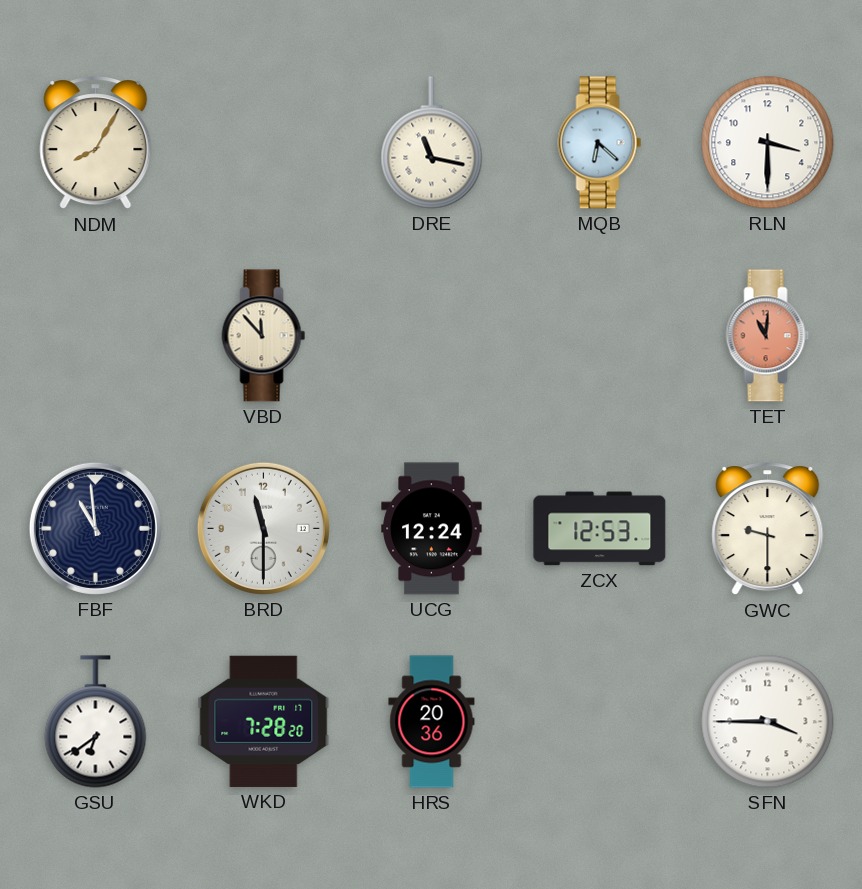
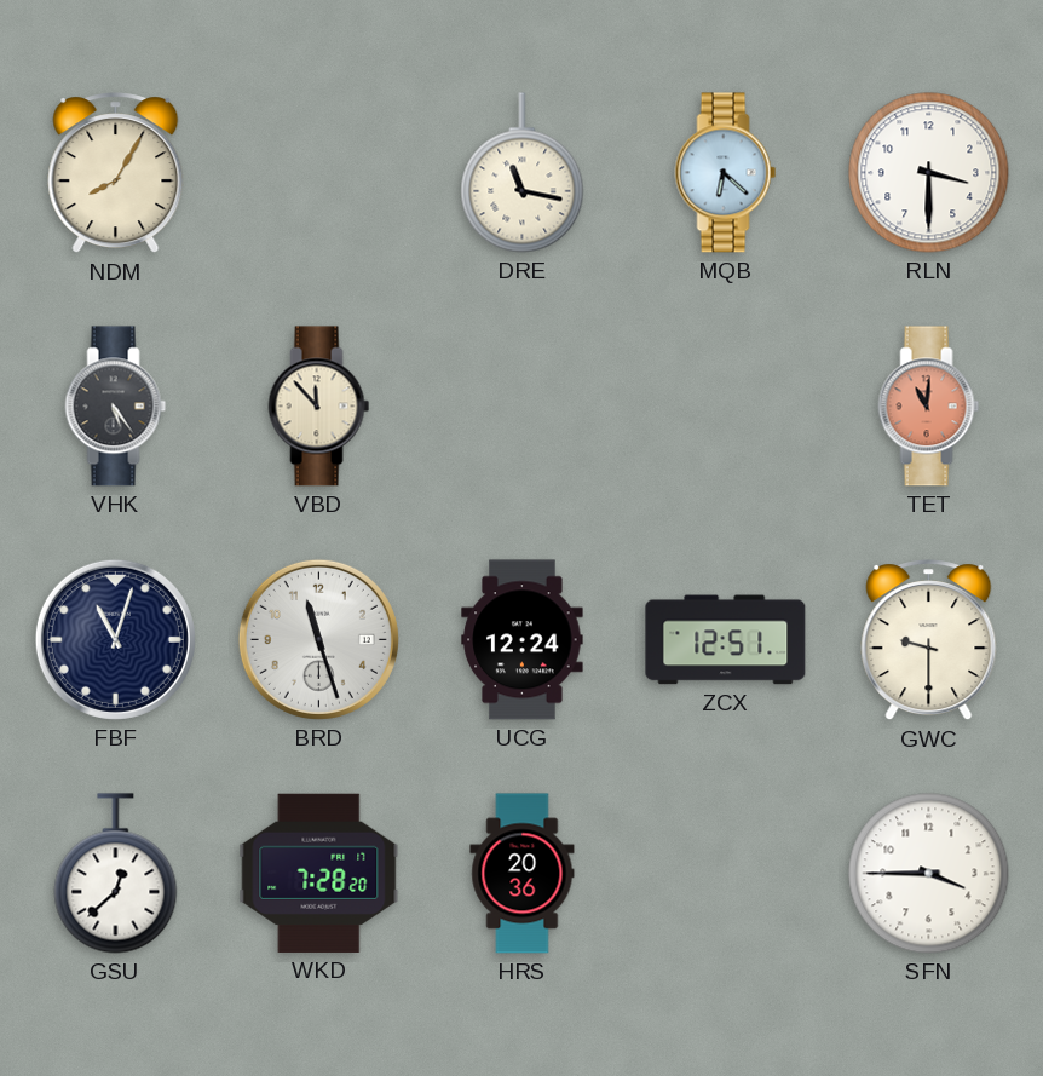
VHK: none -> 5:24
FBF: 10:59 -> 11:03
BRD: 11:30 -> 11:27
ZCX: 12:53 -> 12:51
GSU: 6:39 -> 12:38
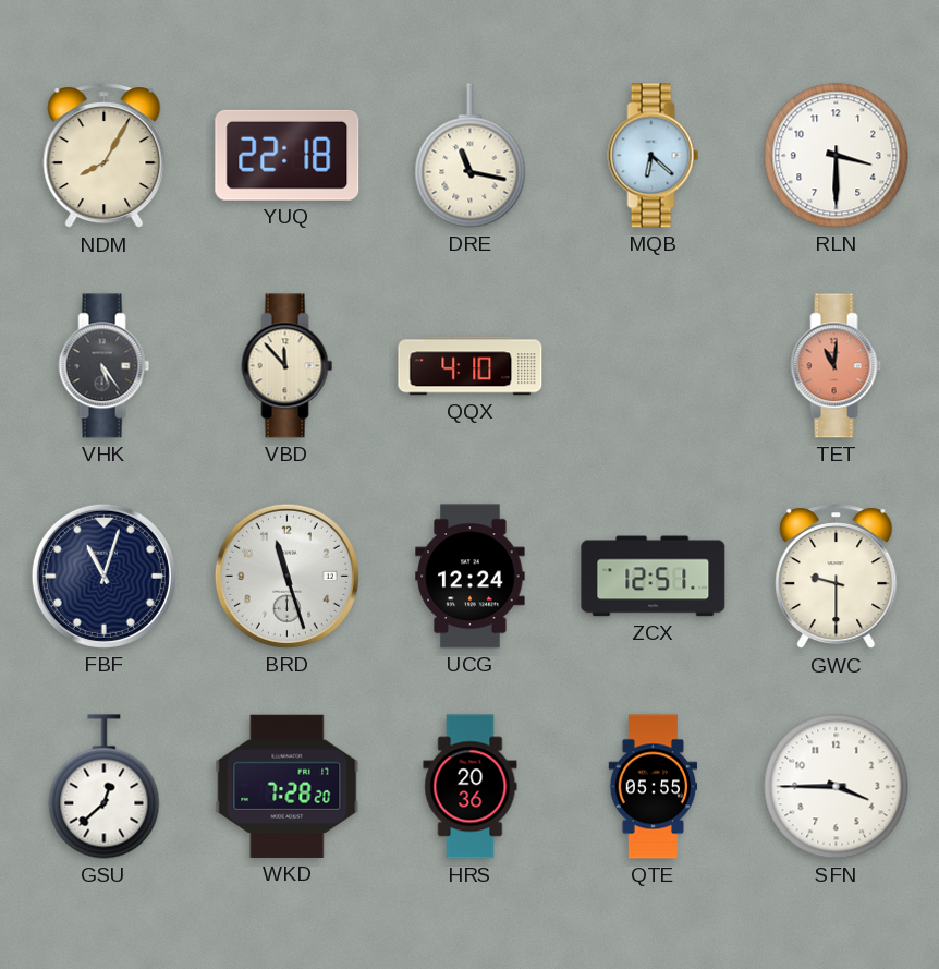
YUQ: none -> 22:18
QQX: none -> 4:10
QTE: none -> 05:55
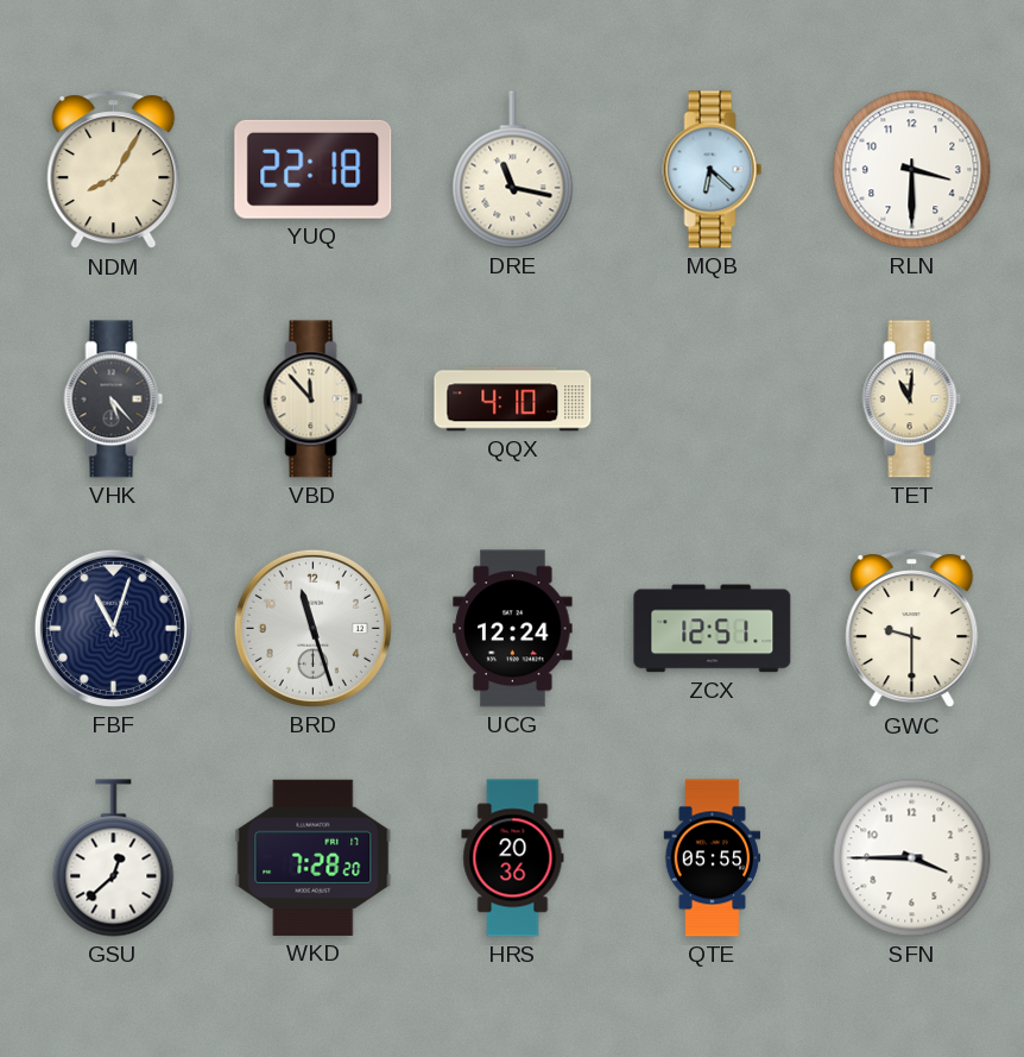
VHK: 5:24 -> 5:23
TET dial: salmon -> cream
